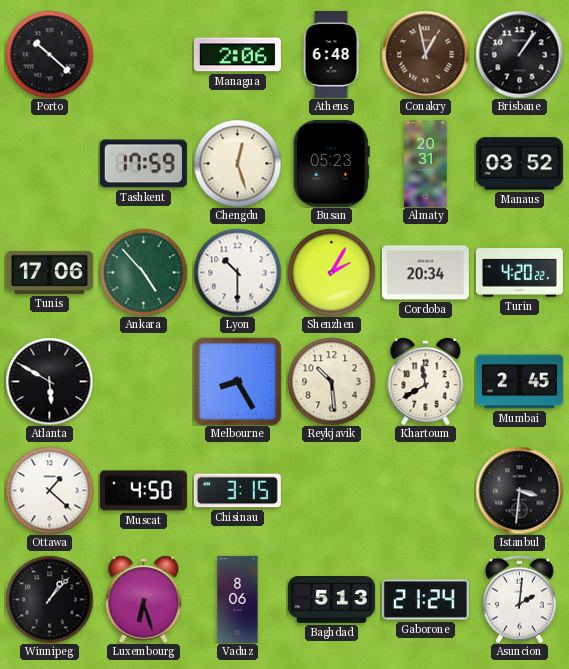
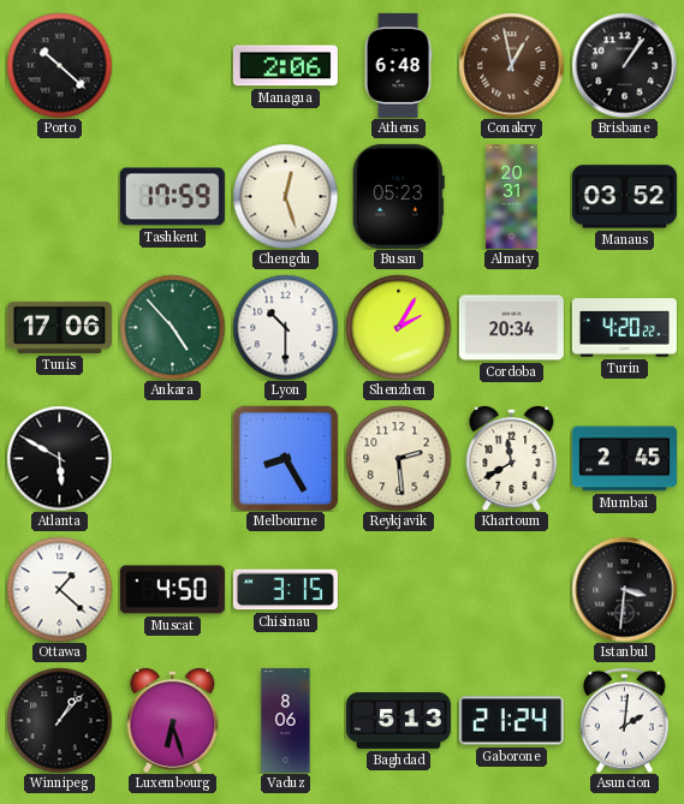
Reykjavik: 10:29 -> 2:29
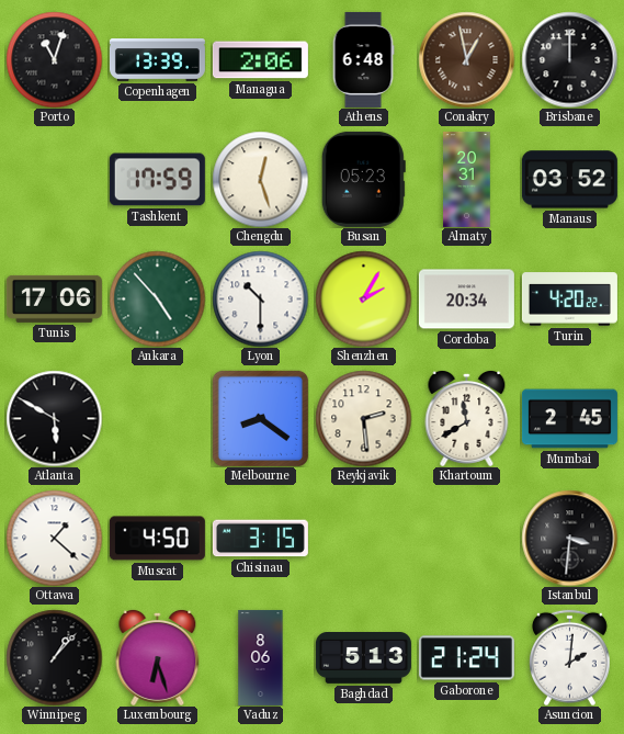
Porto: 10:22 -> 11:03
Copenhagen: none -> 13:39
Brisbane: 1:06 -> 12:00
Melbourne: 8:25 -> 8:21
